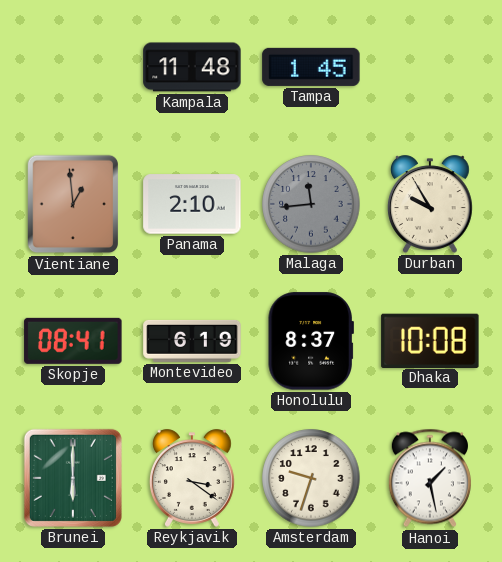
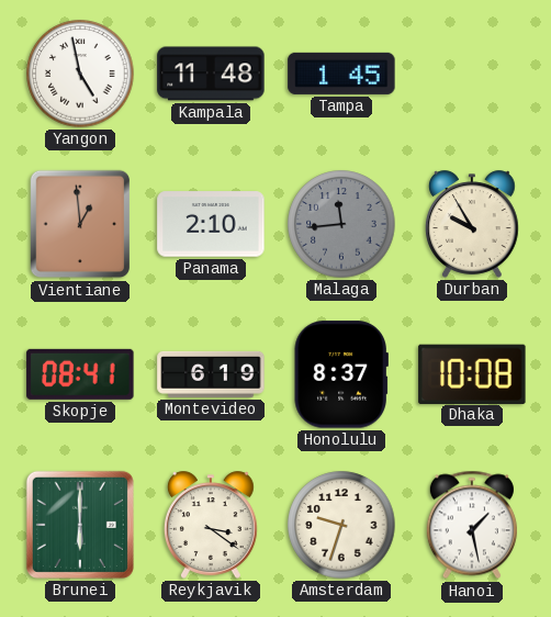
Yangon: none -> 4:58
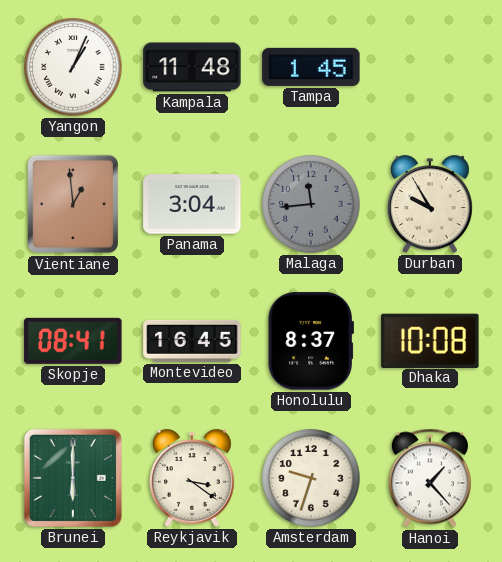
Yangon: 4:58 -> 1:04
Panama: 2:10 -> 3:04
Montevideo: 6:19 -> 16:45
Hanoi: 1:28 -> 1:23
